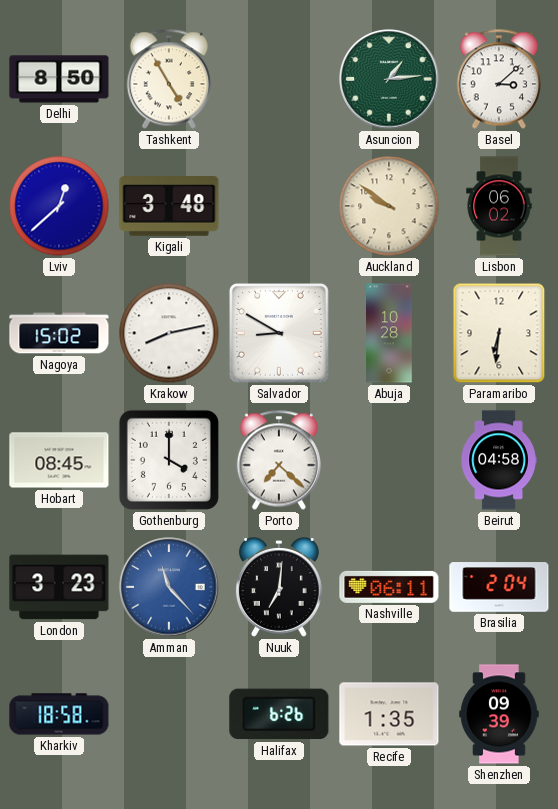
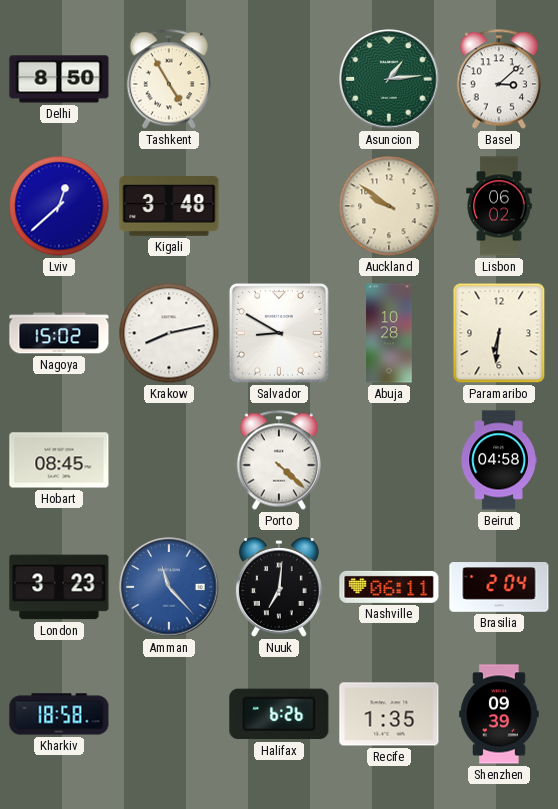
Gothenburg: 4:00 -> none
Porto: 7:22 -> 4:22
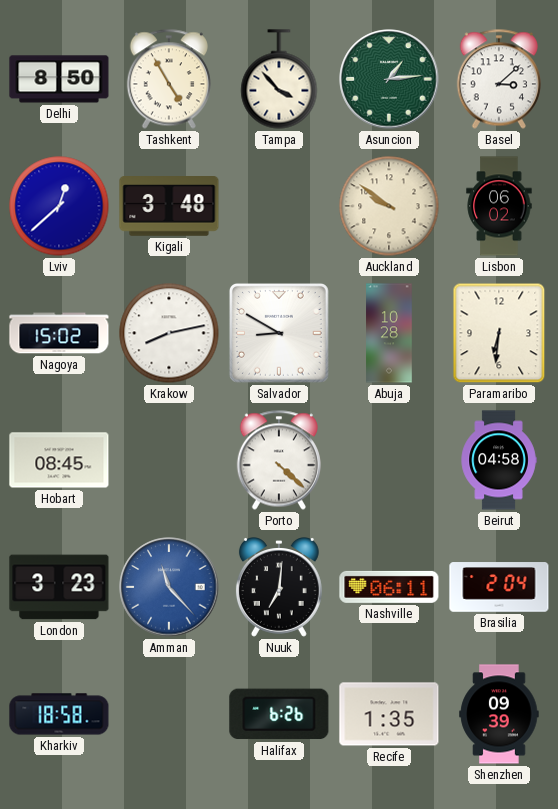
Tampa: none -> 3:53
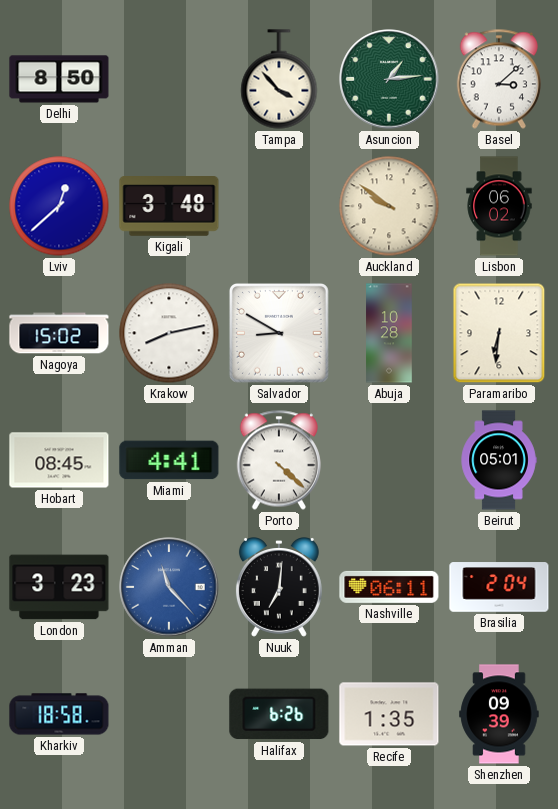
Tashkent: 4:55 -> none
Miami: none -> 4:41
Beirut: 04:58 -> 05:01
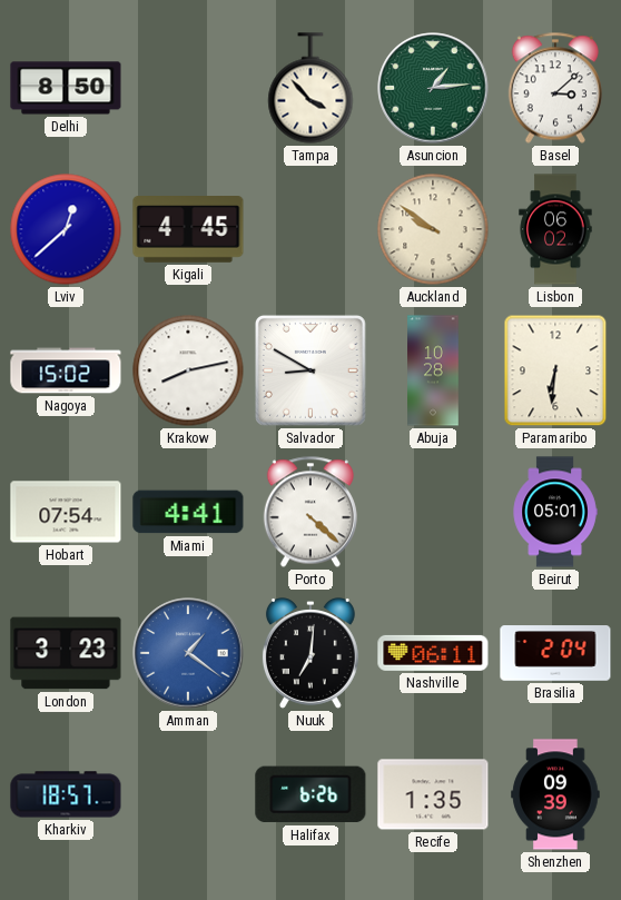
Kigali: 3:48 -> 4:45
Hobart: 08:45 -> 07:54
Amman: 11:23 -> 1:21
Kharkiv: 18:58 -> 18:57
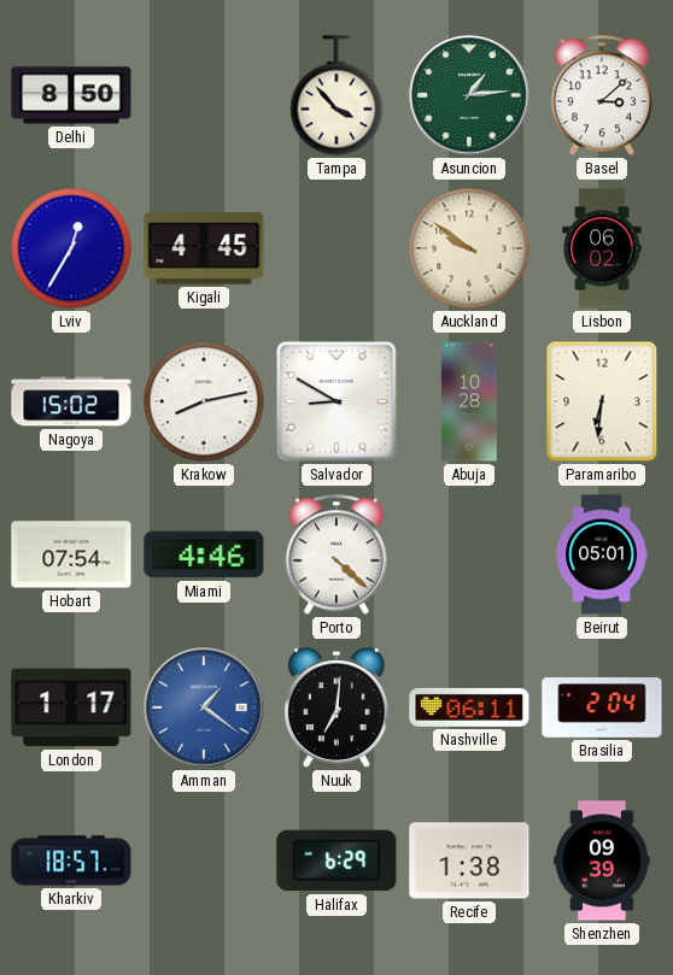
Lviv: 12:38 -> 12:35
Miami: 4:41 -> 4:46
London: 3:23 -> 1:17
Halifax: 6:26 -> 6:29
Recife: 1:35 -> 1:38
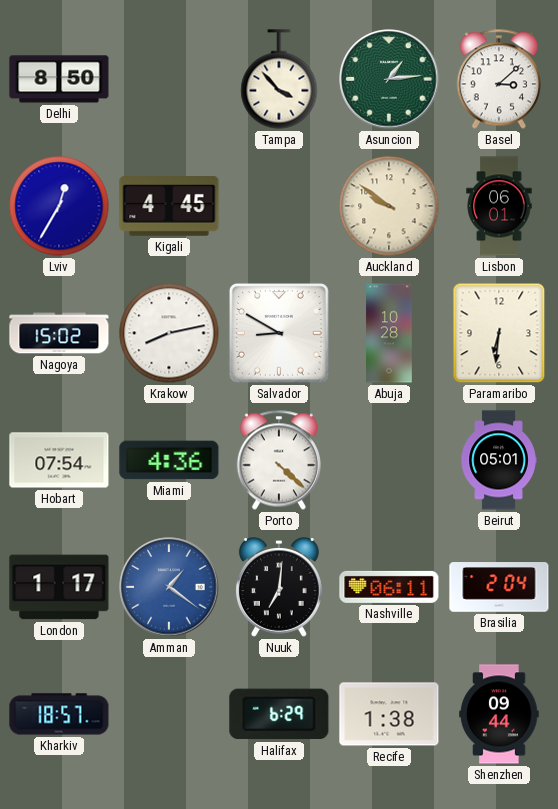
Lisbon: 06:02 -> 06:01
Miami: 4:46 -> 4:36
Shenzhen: 09:39 -> 09:44
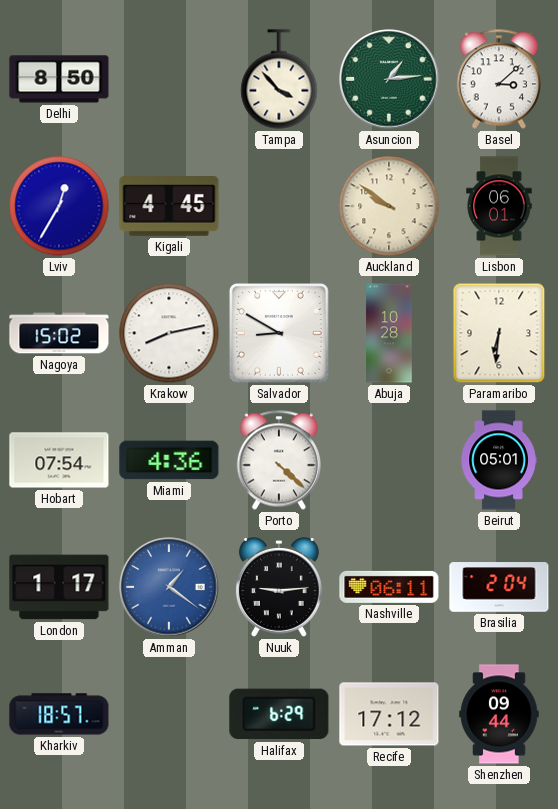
Nuuk: 7:01 -> 9:14
Recife: 1:38 -> 17:12
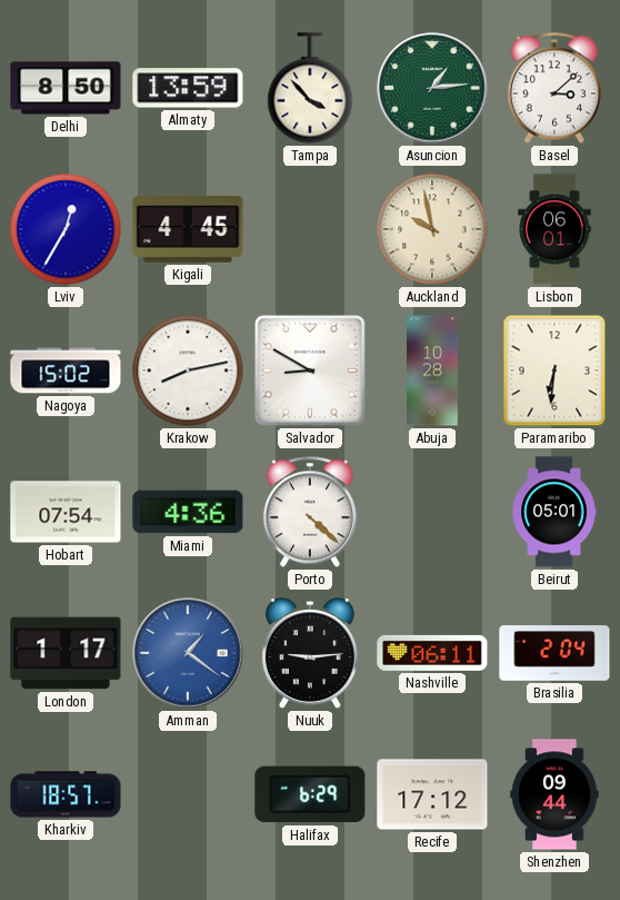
Almaty: none -> 13:59
Auckland: 9:51 -> 9:58
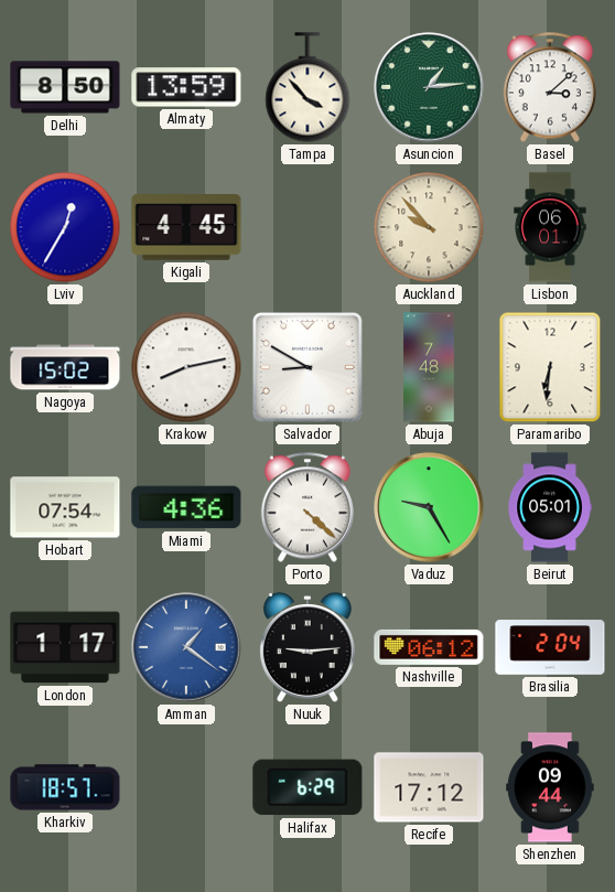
Auckland: 9:58 -> 9:53
Abuja: 10:28 -> 7:48
Vaduz: none -> 9:25
Nashville: 06:11 -> 06:12
